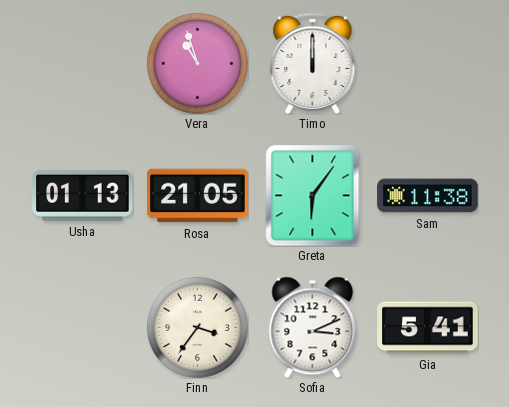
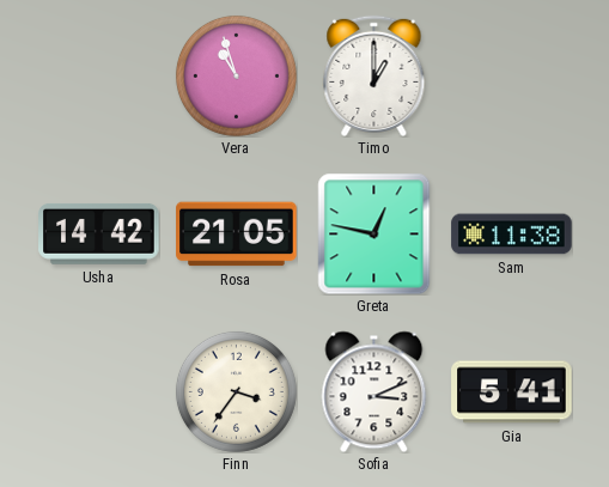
Timo: 12:00 -> 1:00
Usha: 01:13 -> 14:42
Greta: 6:06 -> 12:47
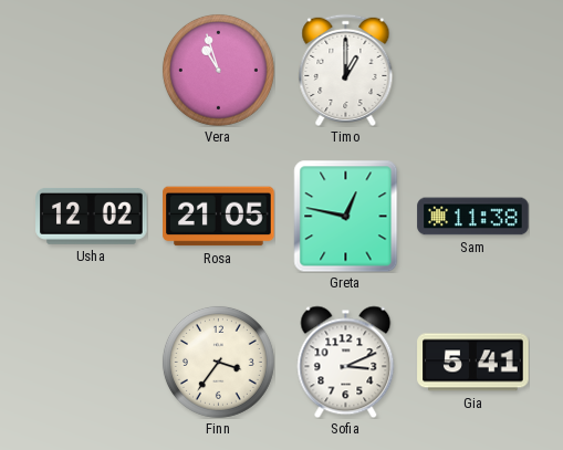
Usha: 14:42 -> 12:02
